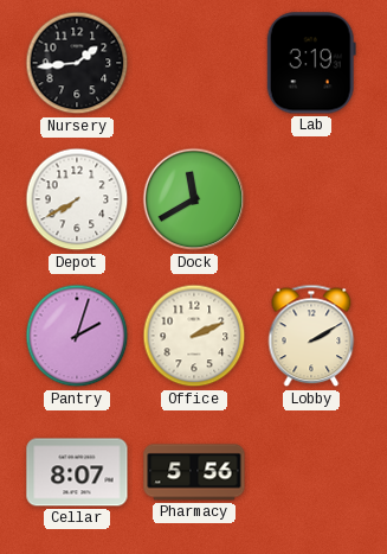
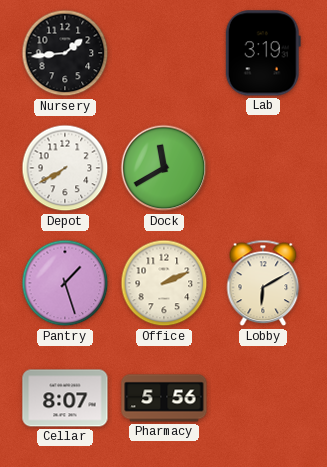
Pantry: 2:03 -> 1:27
Lobby: 2:10 -> 6:10
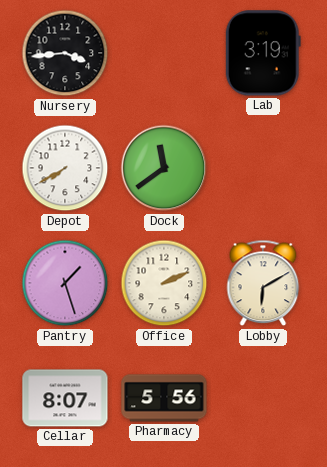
Nursery: 1:44 -> 3:44
Dock: 11:40 -> 11:39
